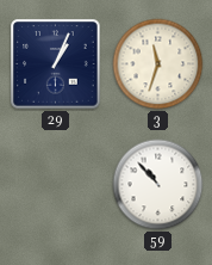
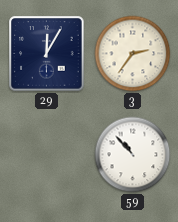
29: 1:04 -> 12:05
3: 11:33 -> 2:36
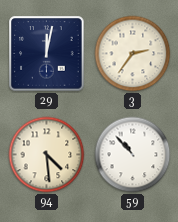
29: 12:05 -> 12:02
94: none -> 4:29
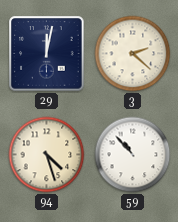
3: 2:36 -> 2:22
94: 4:29 -> 4:27
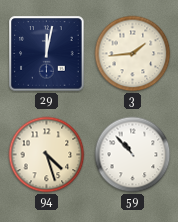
3: 2:22 -> 1:44
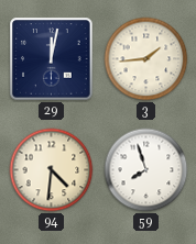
94: 4:27 -> 4:31
59: 10:53 -> 7:57
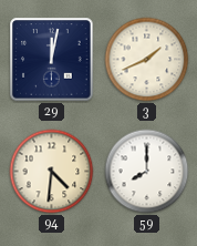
3: 1:44 -> 1:41
59: 7:57 -> 8:00
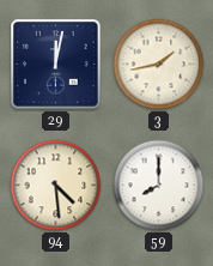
3: 1:41 -> 1:43
94: 4:31 -> 4:29
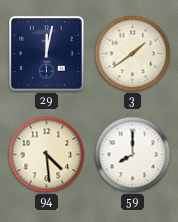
3: 1:43 -> 1:39
